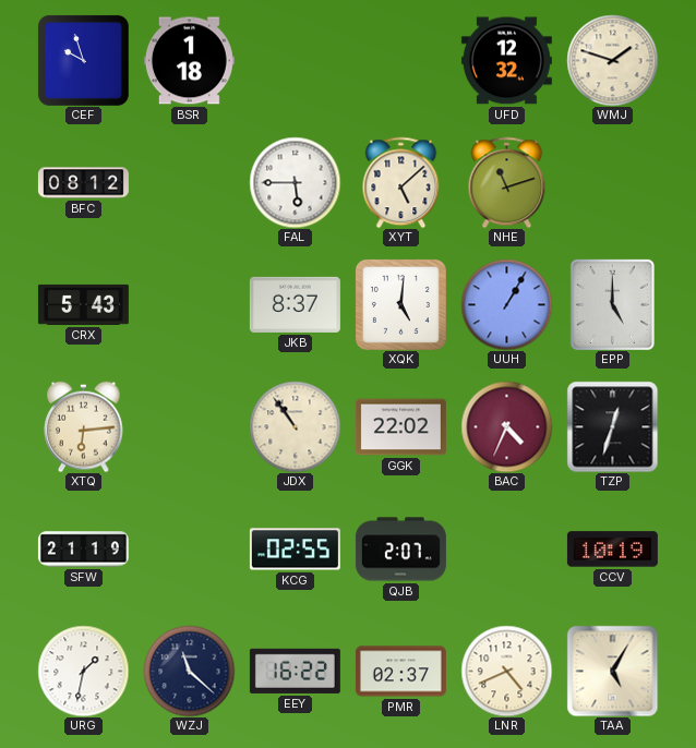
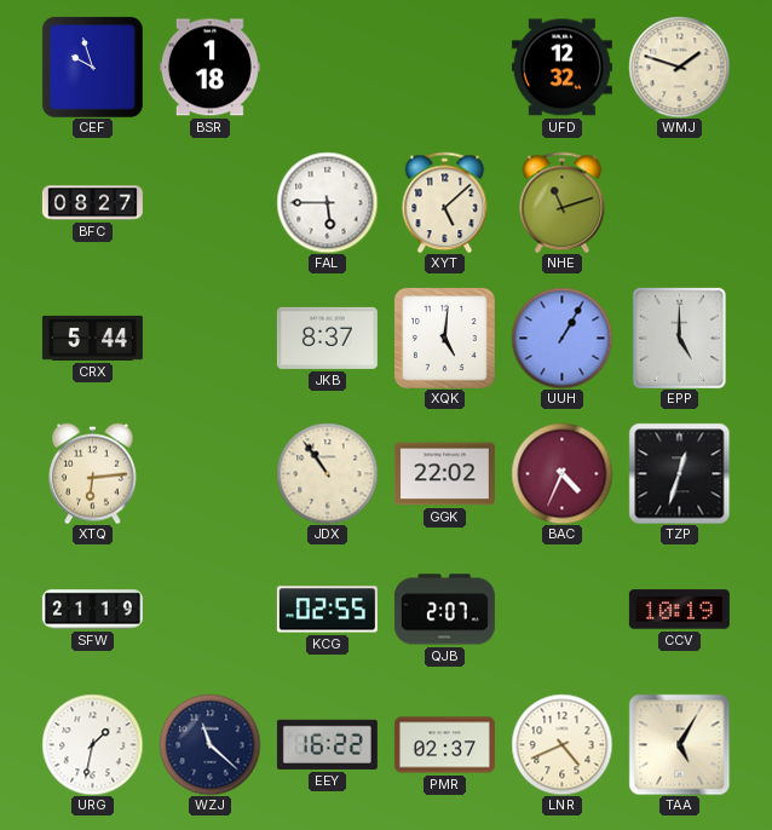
BFC: 08:12 -> 08:27
CRX: 5:43 -> 5:44
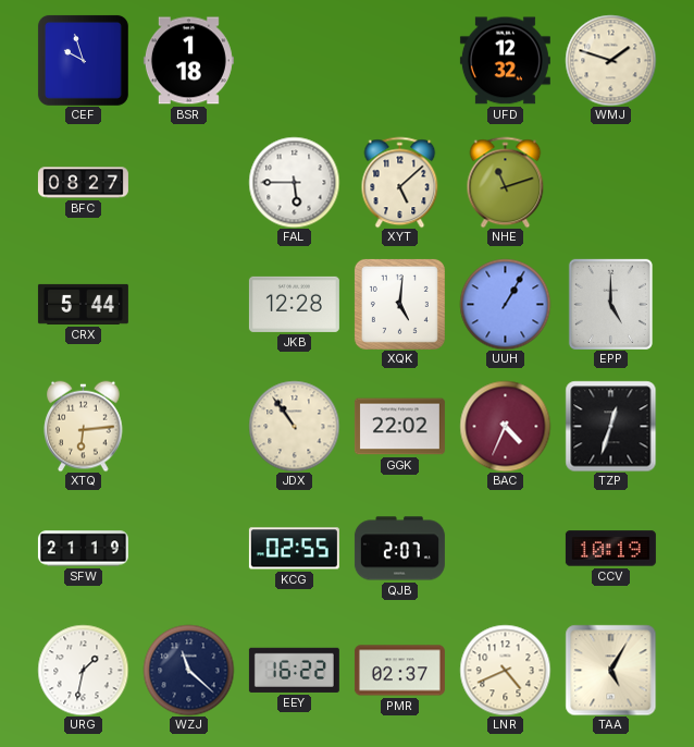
JKB: 8:37 -> 12:28
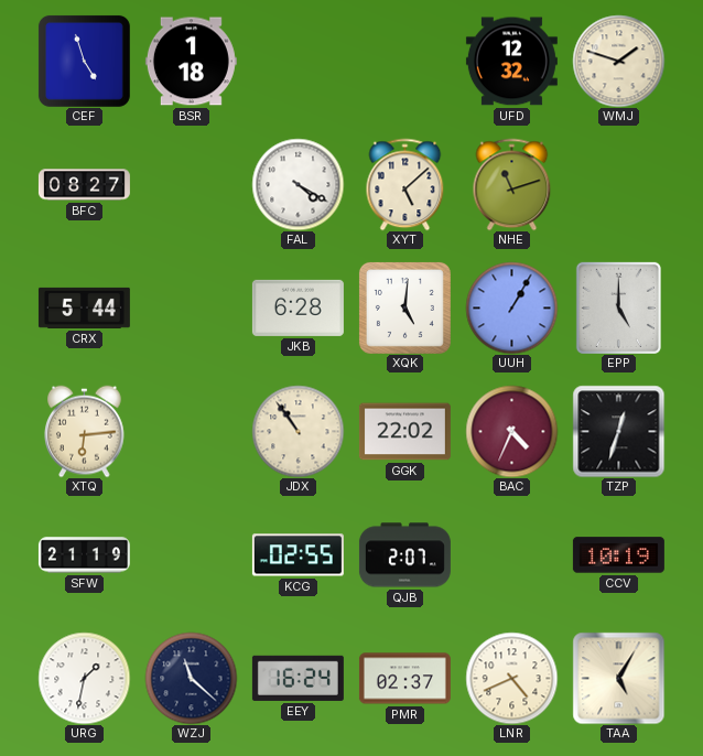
CEF: 9:57 -> 4:57
FAL: 5:45 -> 4:20
JKB: 12:28 -> 6:28
EEY: 16:22 -> 16:24
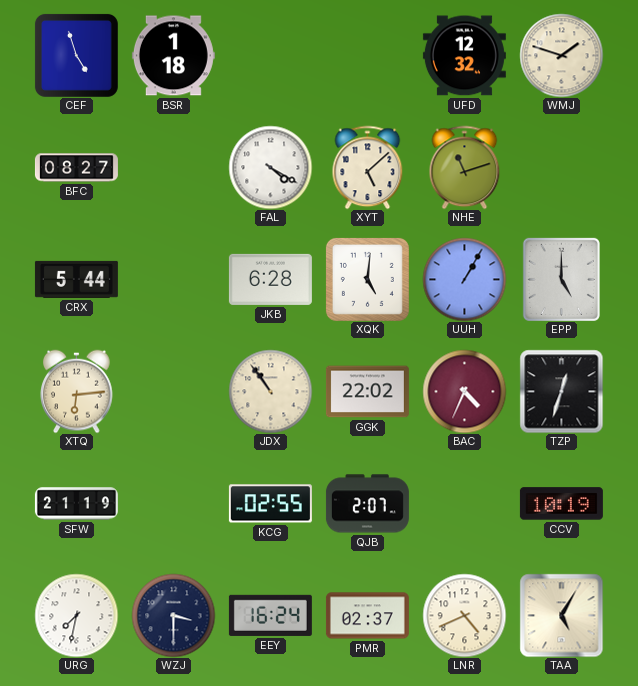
URG: 1:32 -> 7:32
WZJ: 11:22 -> 3:30
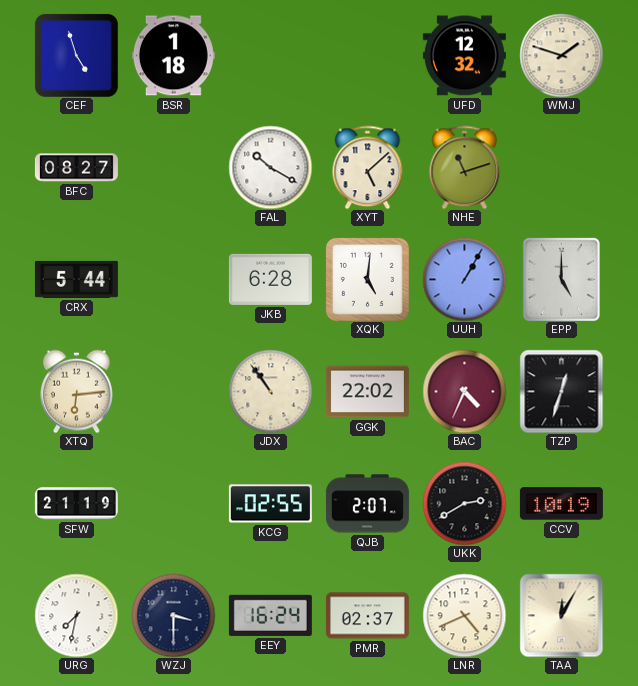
FAL: 4:20 -> 10:20
UKK: none -> 2:40
TAA: 5:05 -> 12:05
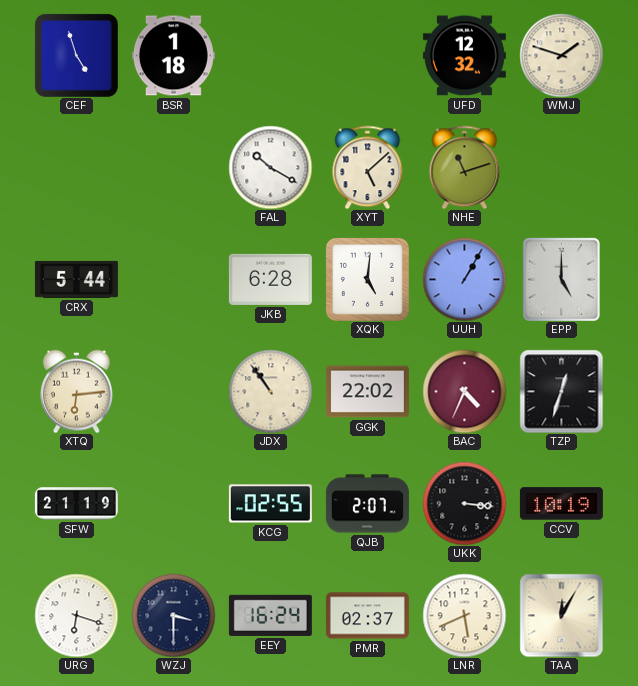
BFC: 08:27 -> none
UKK: 2:40 -> 3:16
URG: 7:32 -> 6:18
LNR: 4:41 -> 5:41
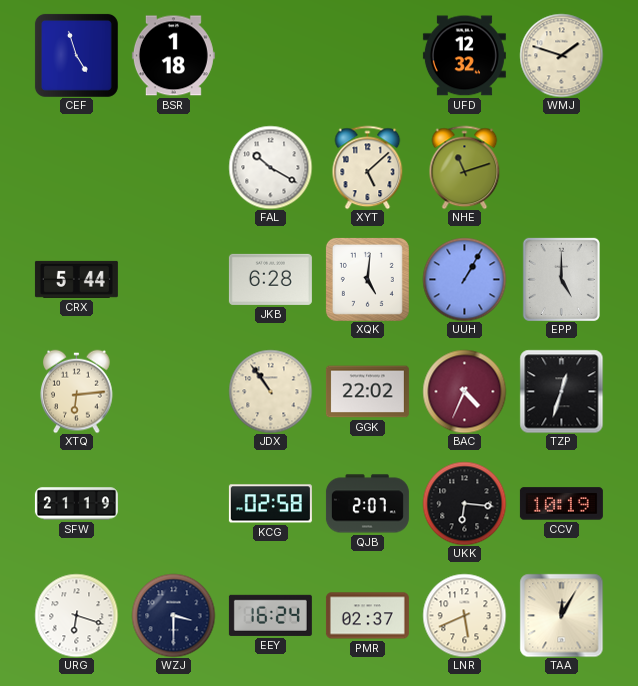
KCG: 02:55 -> 02:58
UKK: 3:16 -> 6:16
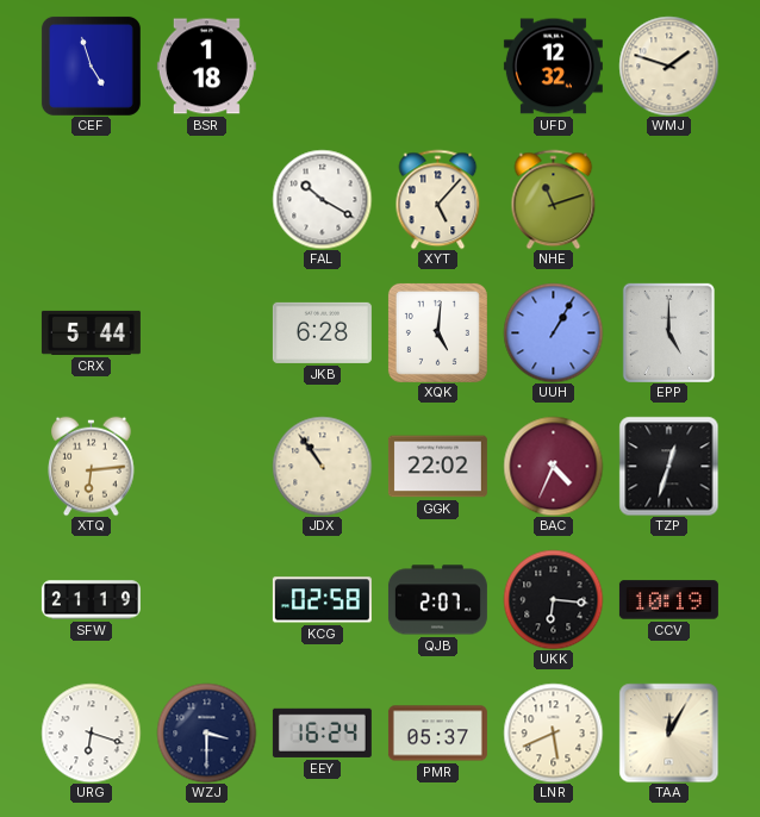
XYT: 5:08 -> 5:07
PMR: 02:37 -> 05:37
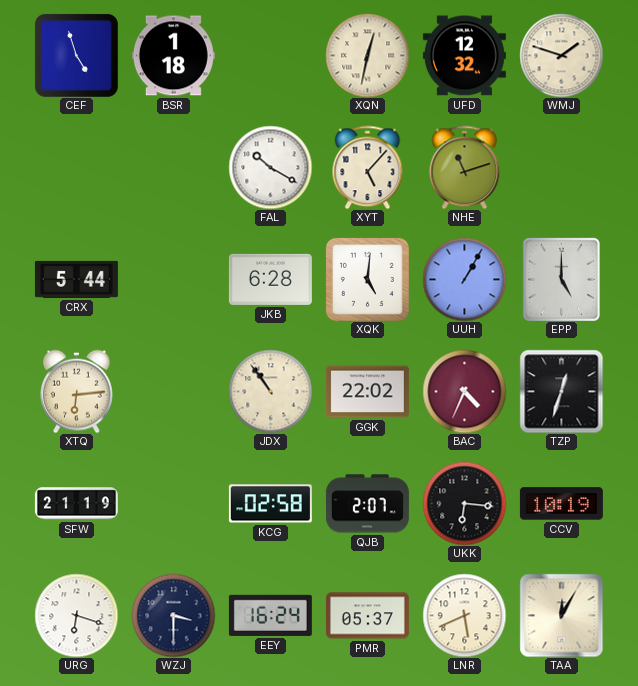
XQN: none -> 12:32
